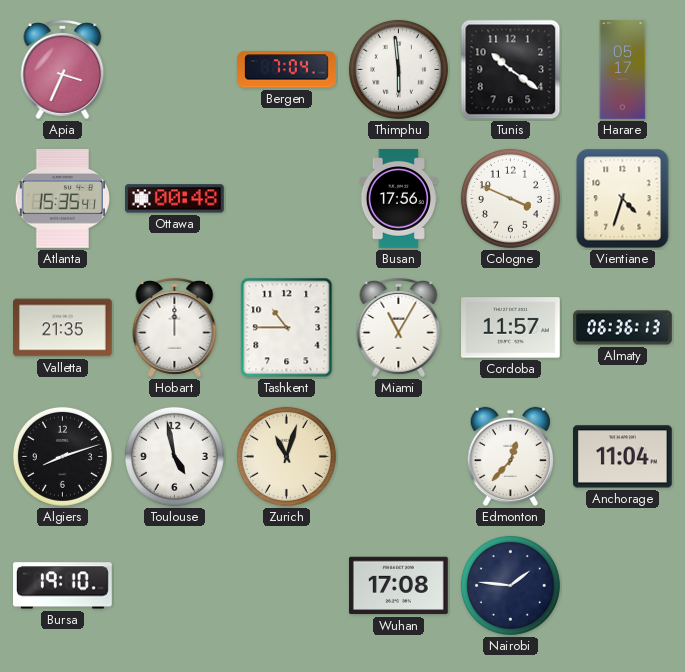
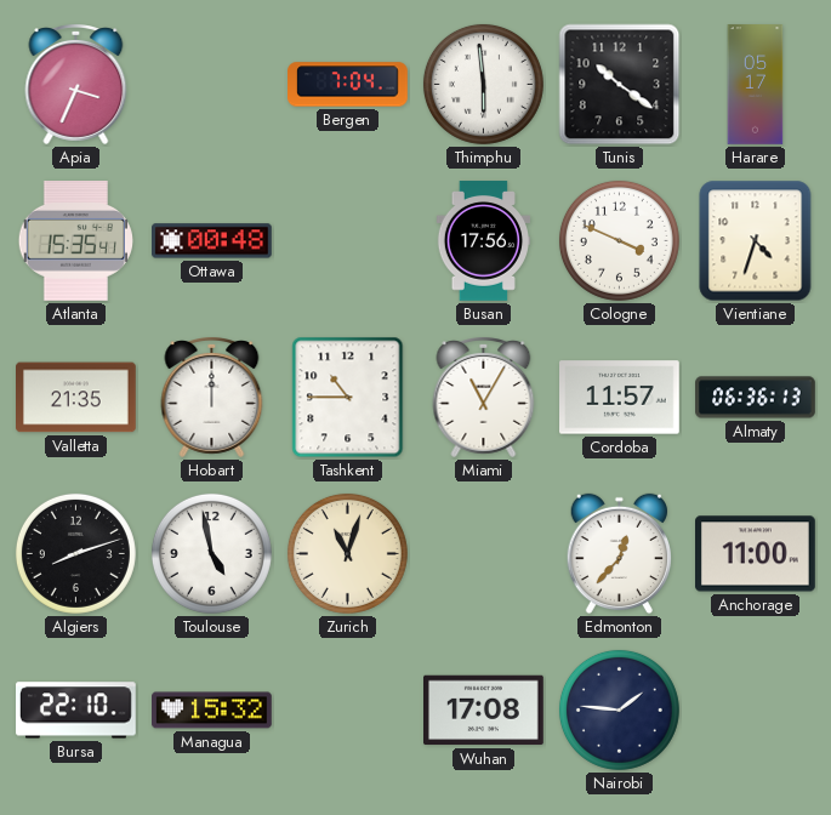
Anchorage: 11:04 -> 11:00
Bursa: 19:10 -> 22:10
Managua: none -> 15:32
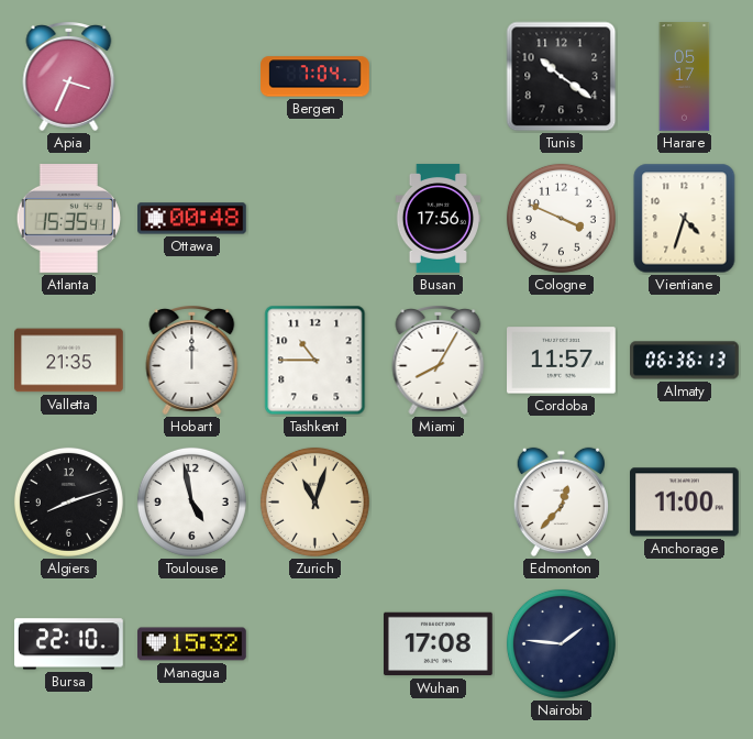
Thimphu: 5:59 -> none
Miami: 11:05 -> 8:05
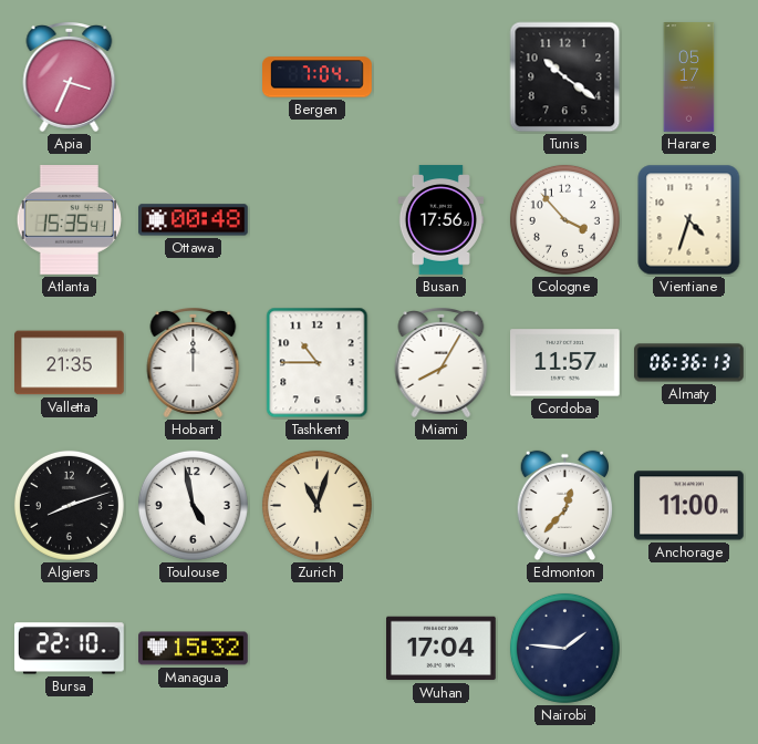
Cologne: 3:49 -> 3:53
Wuhan: 17:08 -> 17:04
